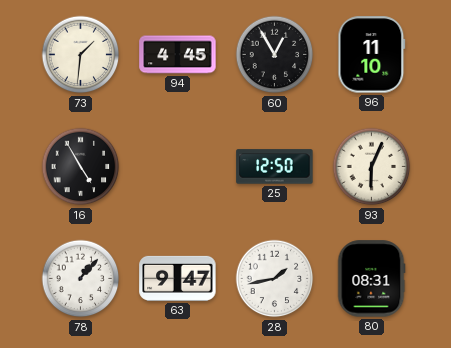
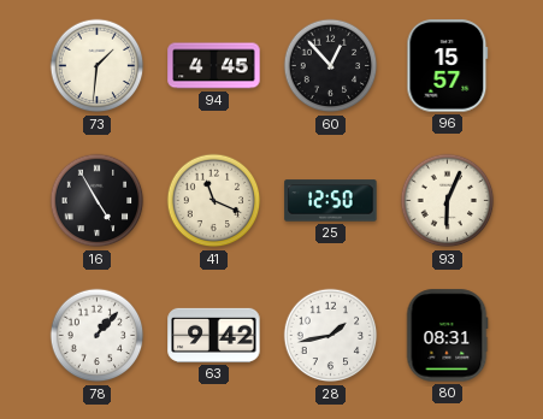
60: 12:55 -> 12:53
96: 11:10 -> 15:57
41: none -> 11:19
63: 9:47 -> 9:42
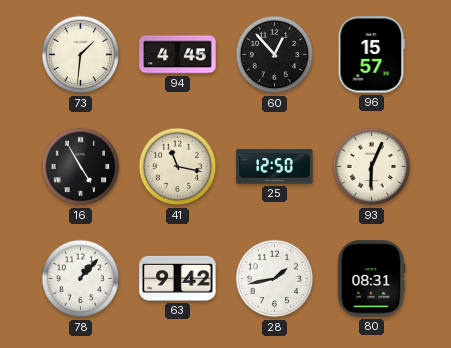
41: 11:19 -> 11:17
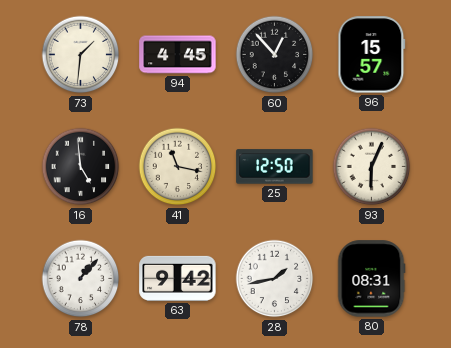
16: 4:55 -> 4:59
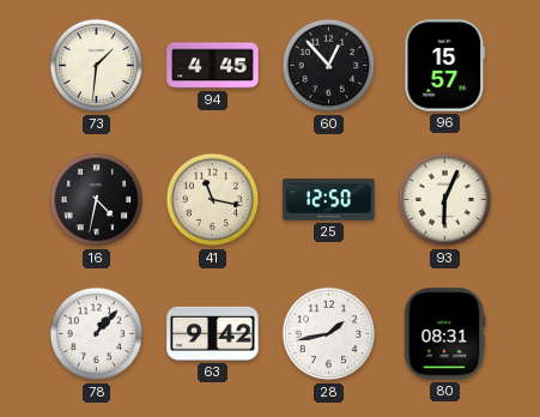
16: 4:59 -> 4:32
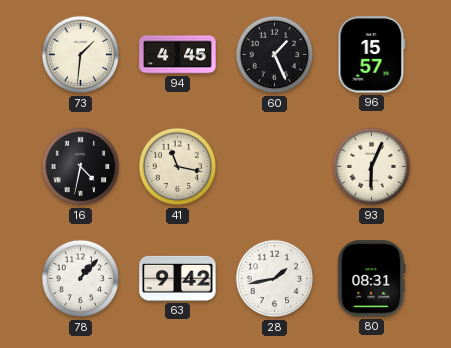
60: 12:53 -> 1:26
25: 12:50 -> none
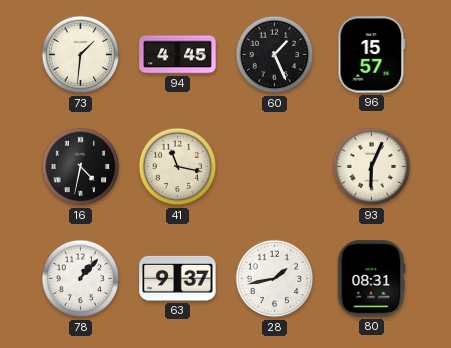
63: 9:42 -> 9:37
